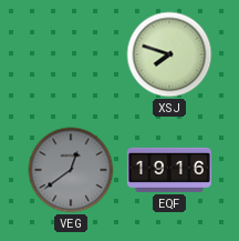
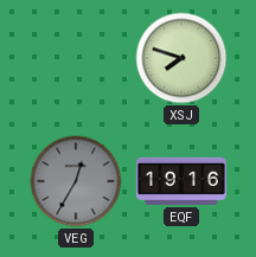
VEG: 12:39 -> 12:35
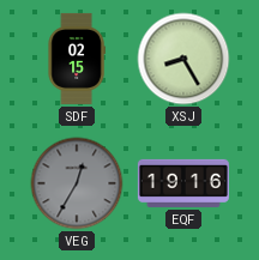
SDF: none -> 02:15
XSJ: 7:48 -> 8:25
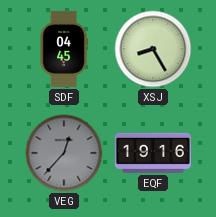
SDF: 02:15 -> 04:45
VEG: 12:35 -> 12:37
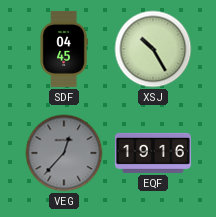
XSJ: 8:25 -> 10:25
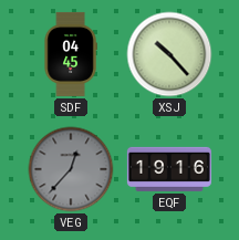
XSJ: 10:25 -> 10:23
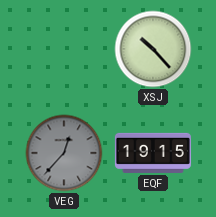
SDF: 04:45 -> none
EQF: 19:16 -> 19:15
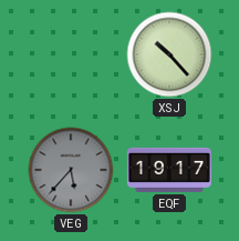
VEG: 12:37 -> 5:37
EQF: 19:15 -> 19:17
